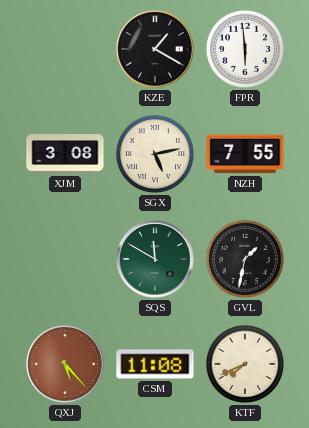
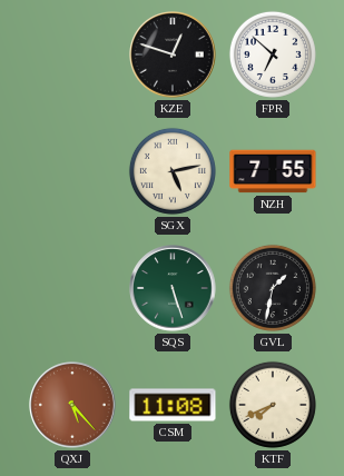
KZE: 1:20 -> 12:48
FPR: 5:59 -> 6:52
XJM: 3:08 -> none
SQS: 11:50 -> 5:27
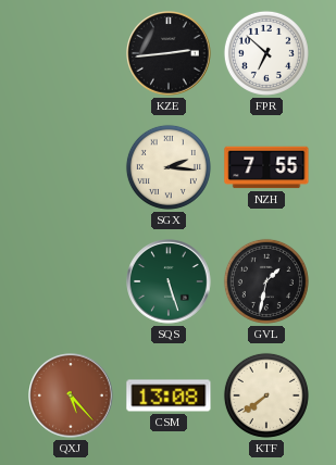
KZE: 12:48 -> 2:44
SGX: 5:13 -> 2:16
CSM: 11:08 -> 13:08
KTF: 7:41 -> 7:39
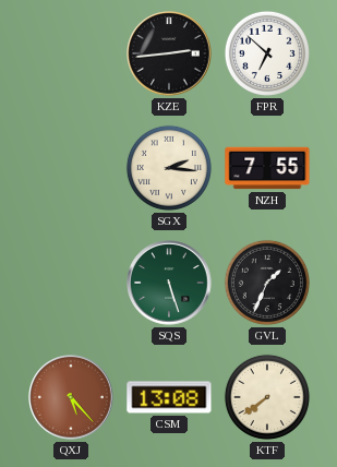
GVL: 1:32 -> 1:34
